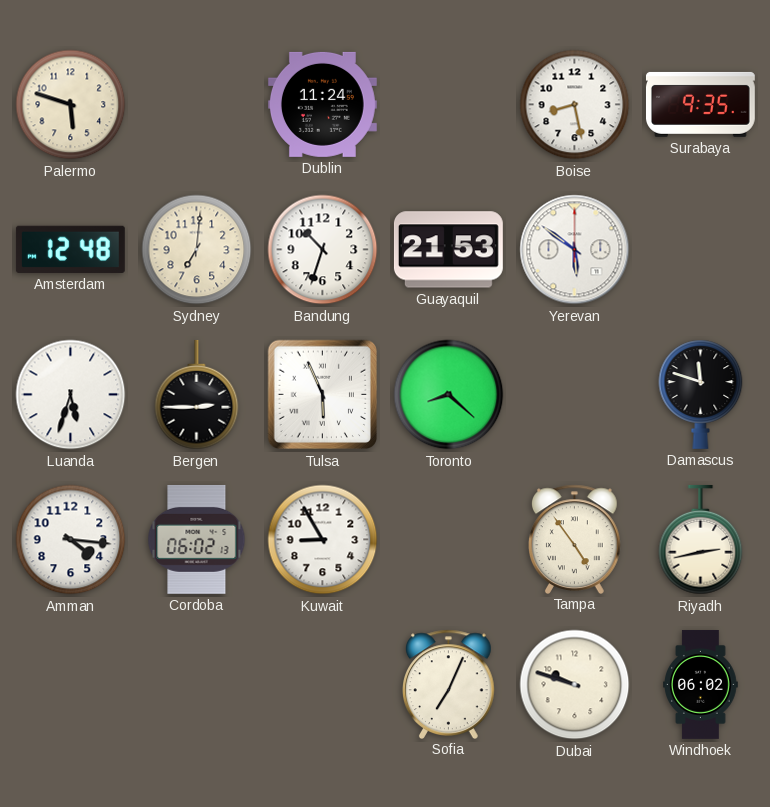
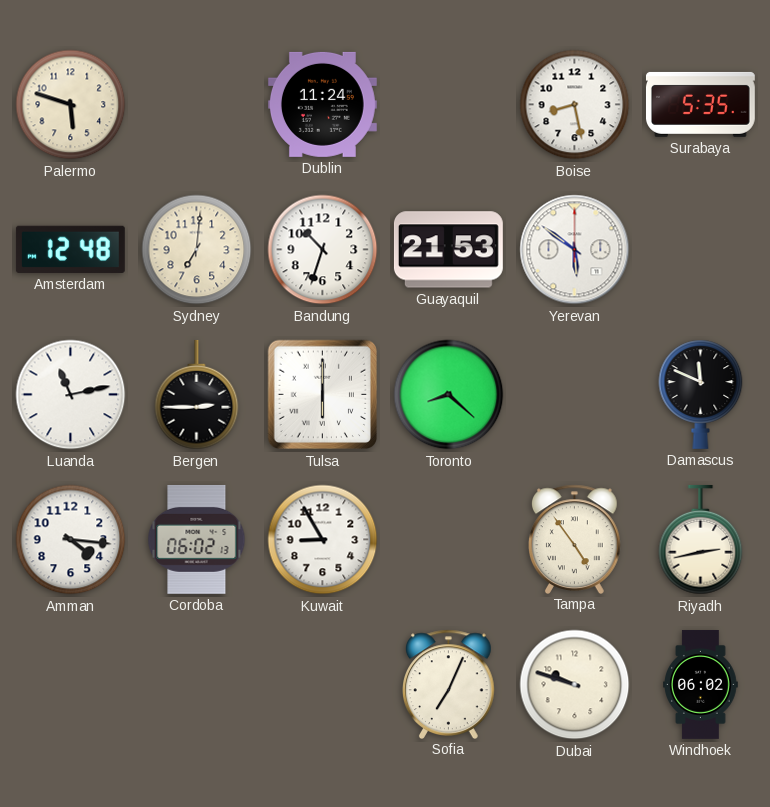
Surabaya: 9:35 -> 5:35
Luanda: 5:33 -> 11:13
Tulsa: 5:56 -> 6:00
Damascus: 11:48 -> 11:49
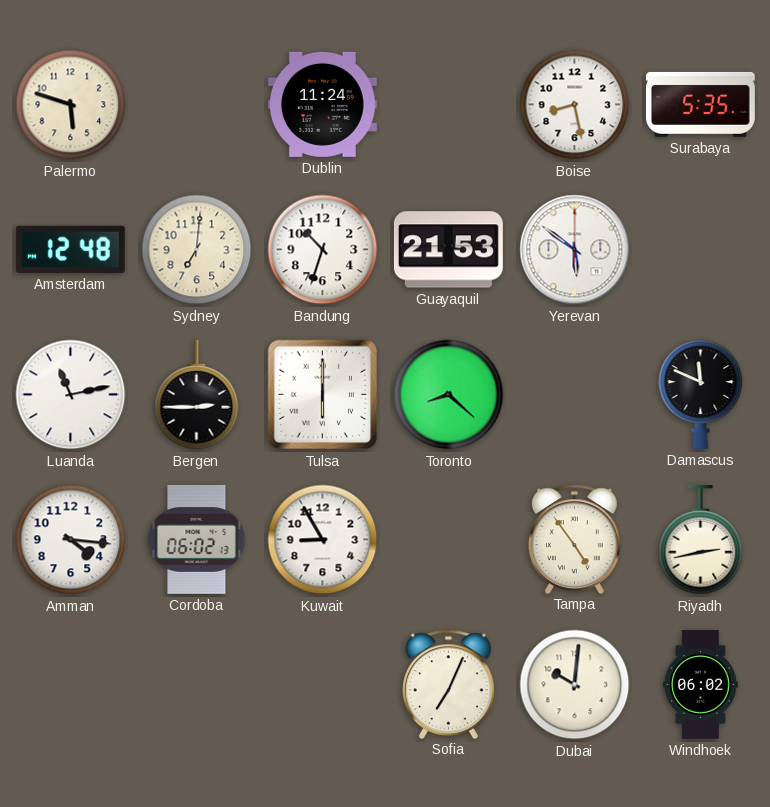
Dubai: 9:48 -> 10:01
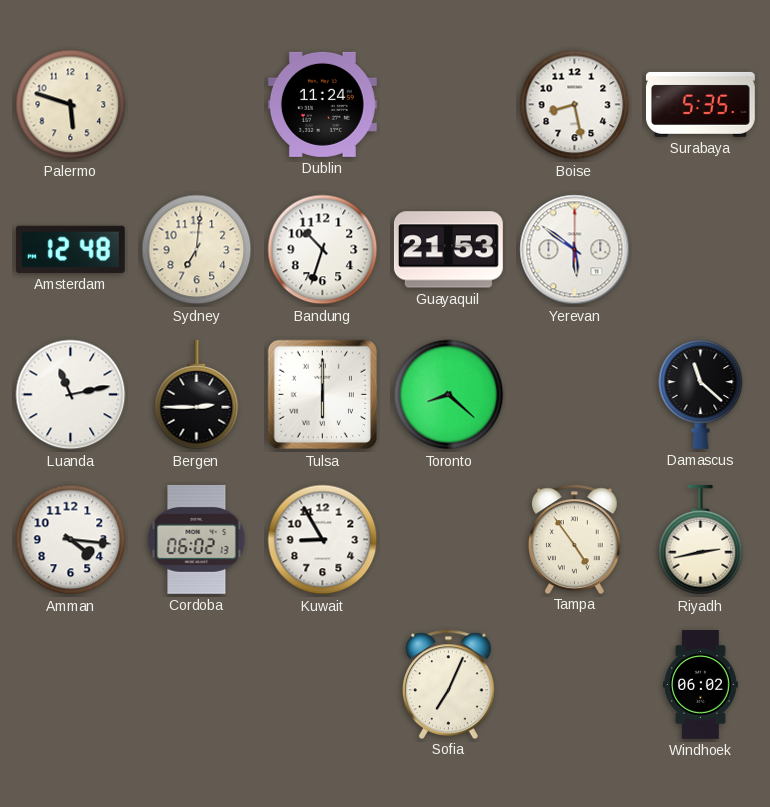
Damascus: 11:49 -> 11:22
Dubai: 10:01 -> none
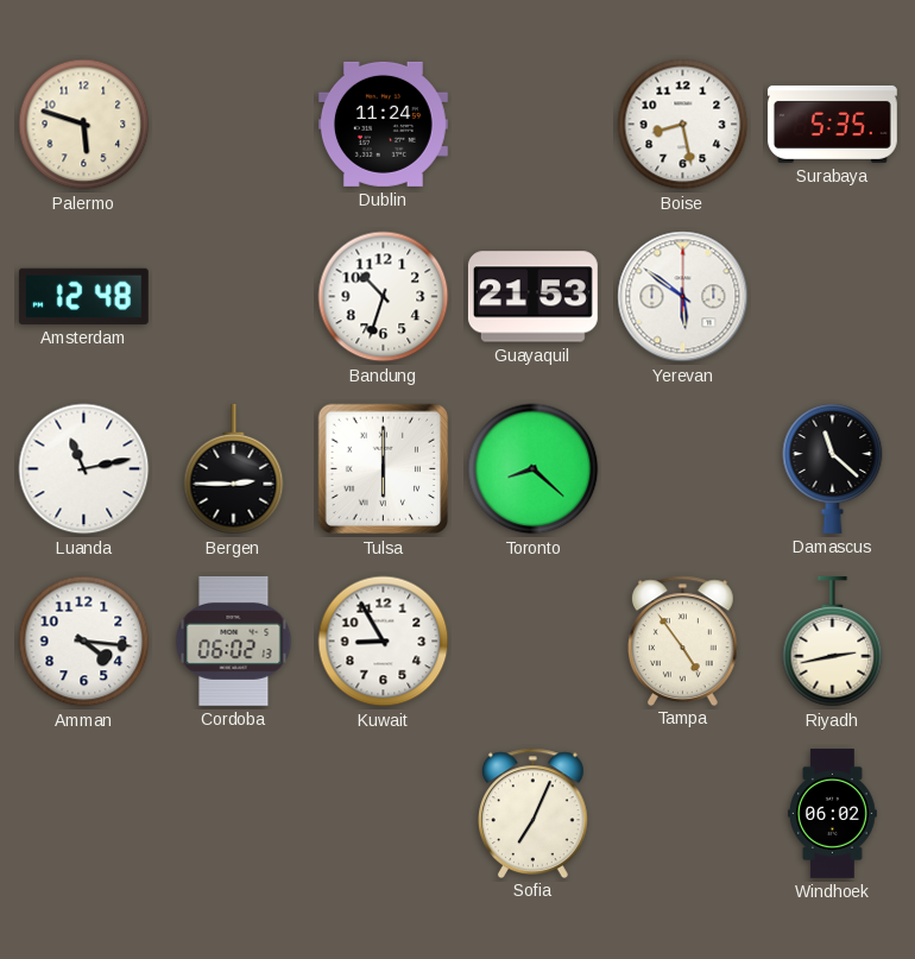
Sydney: 7:01 -> none
